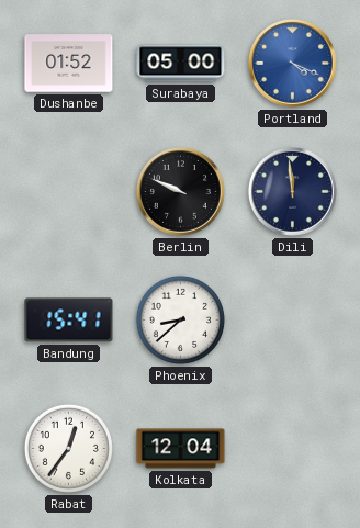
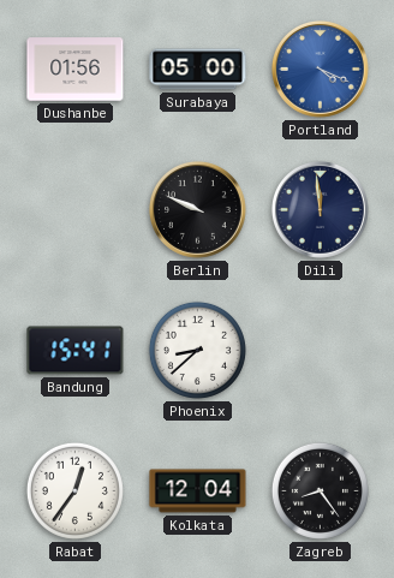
Dushanbe: 01:52 -> 01:56
Zagreb: none -> 8:24
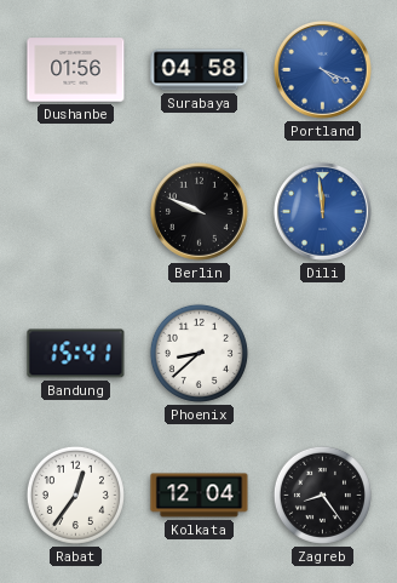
Surabaya: 05:00 -> 04:58
Dili dial: navy -> blue
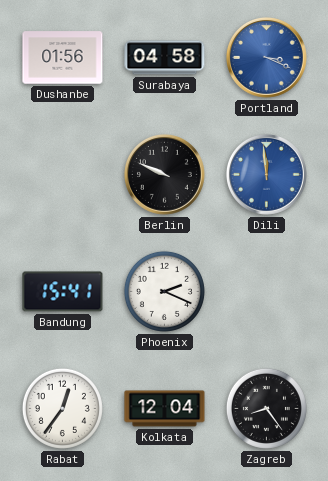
Portland: 4:19 -> 3:19
Phoenix: 8:38 -> 2:19
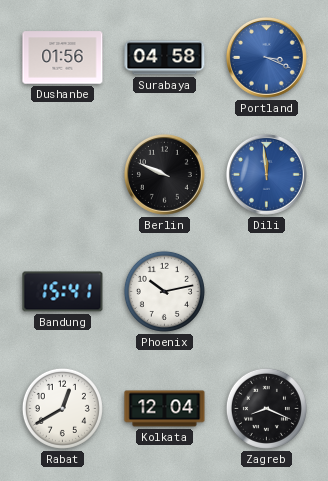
Phoenix: 2:19 -> 10:13
Rabat: 12:36 -> 12:40
Zagreb: 8:24 -> 8:19
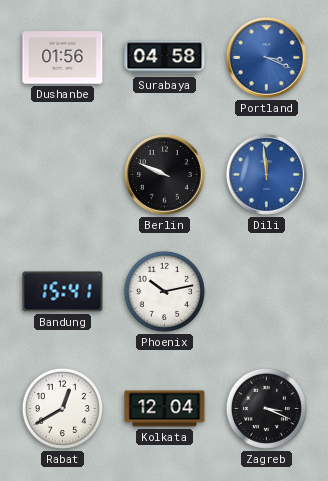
Zagreb: 8:19 -> 3:19
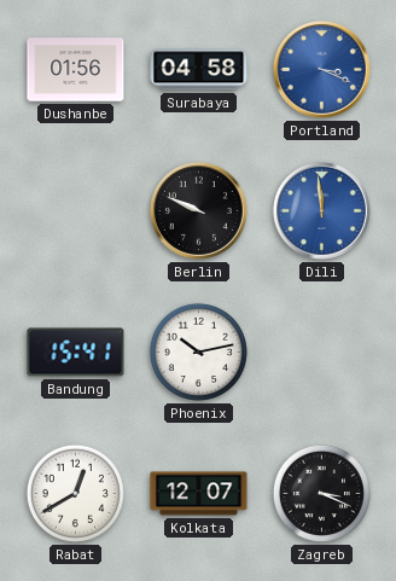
Kolkata: 12:04 -> 12:07
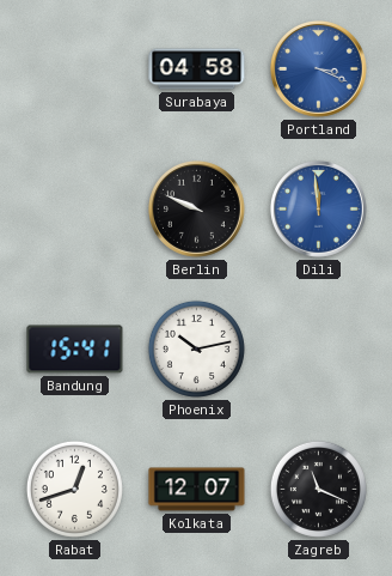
Dushanbe: 01:56 -> none
Rabat: 12:40 -> 12:42
Zagreb: 3:19 -> 11:19
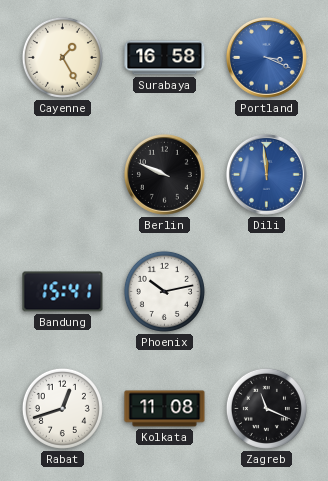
Cayenne: none -> 1:25
Surabaya: 04:58 -> 16:58
Kolkata: 12:07 -> 11:08
